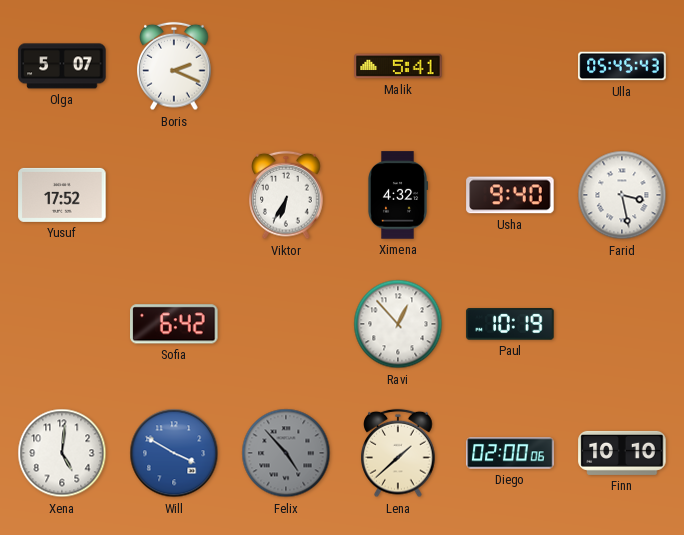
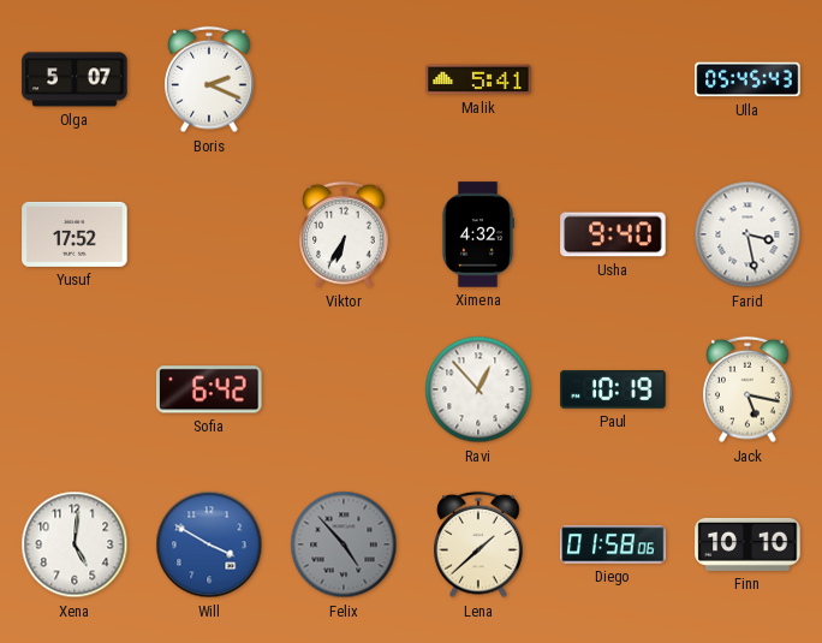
Jack: none -> 5:17
Diego: 02:00 -> 01:58
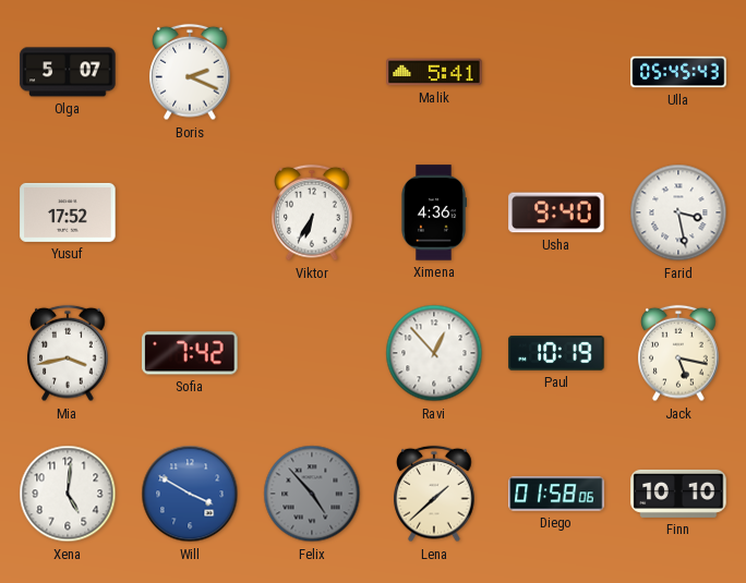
Ximena: 4:32 -> 4:36
Mia: none -> 3:43
Sofia: 6:42 -> 7:42
